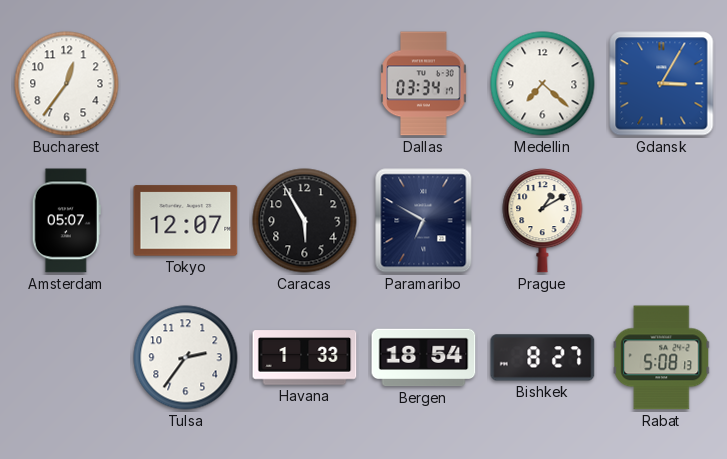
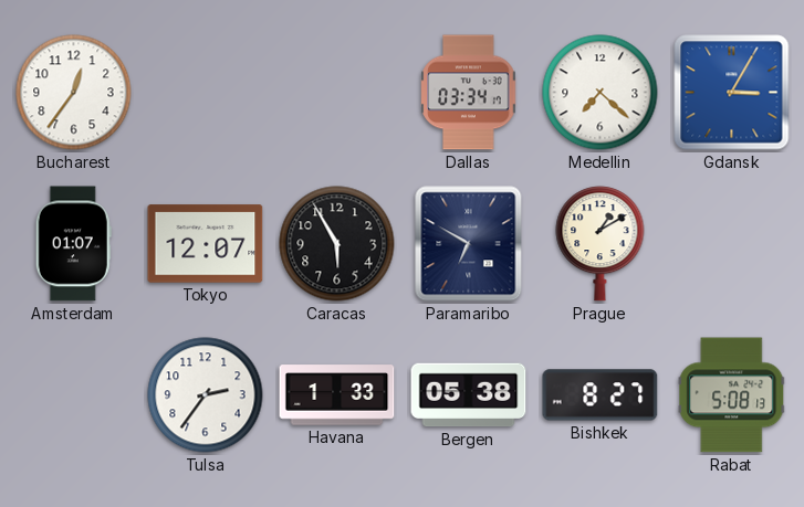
Amsterdam: 05:07 -> 01:07
Bergen: 18:54 -> 05:38
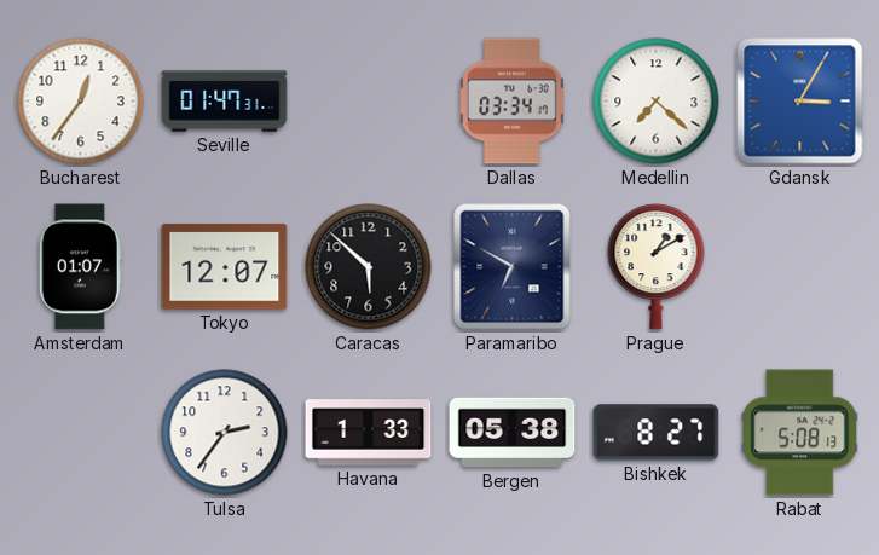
Seville: none -> 01:47
Caracas: 5:55 -> 5:52
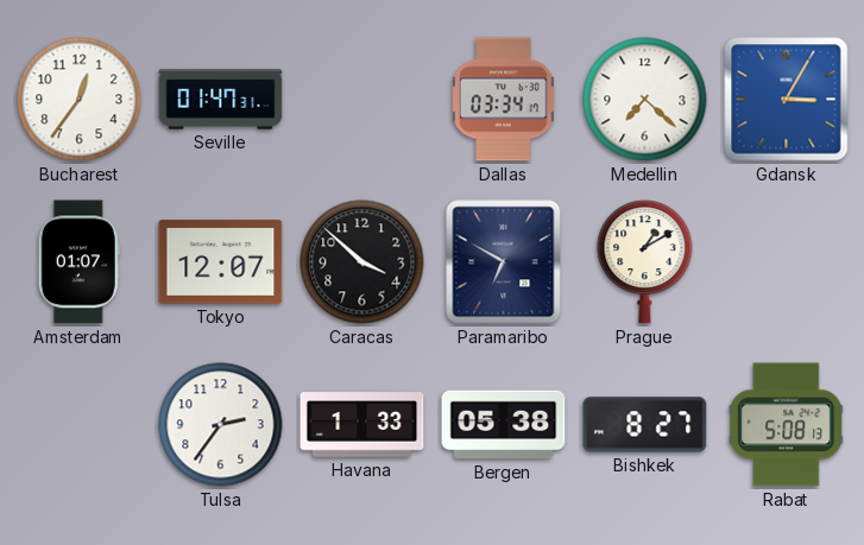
Caracas: 5:52 -> 3:52
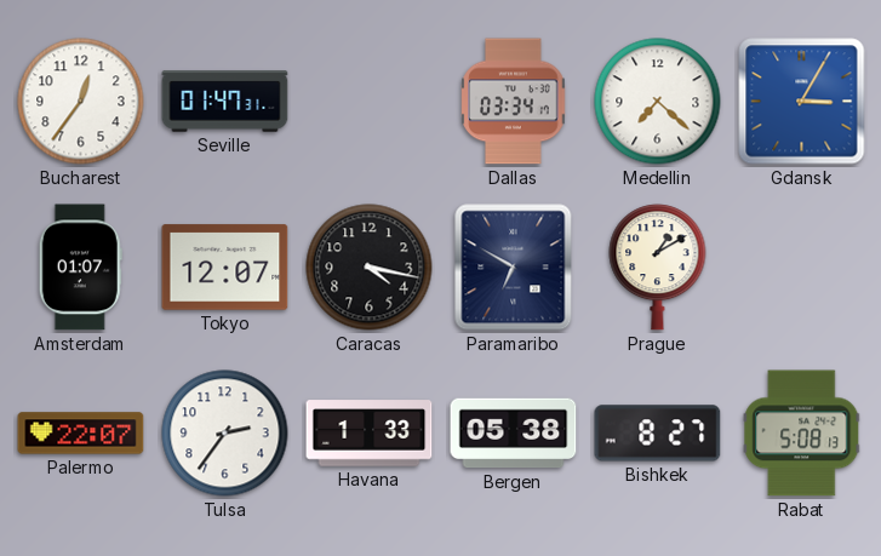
Caracas: 3:52 -> 4:17
Palermo: none -> 22:07
